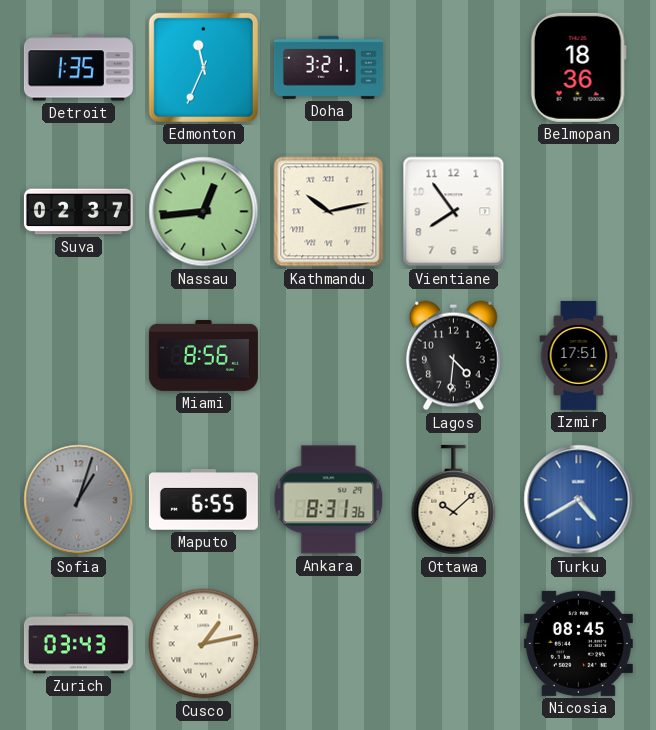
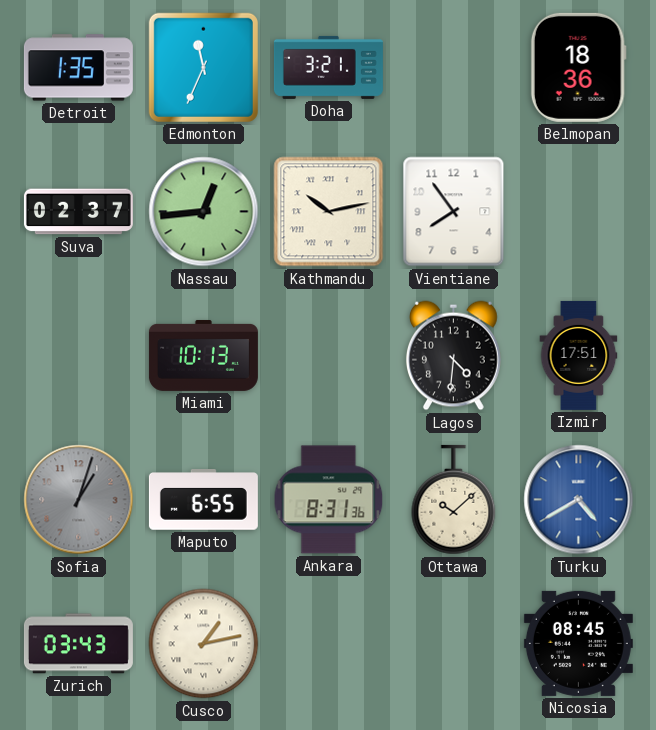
Miami: 8:56 -> 10:13
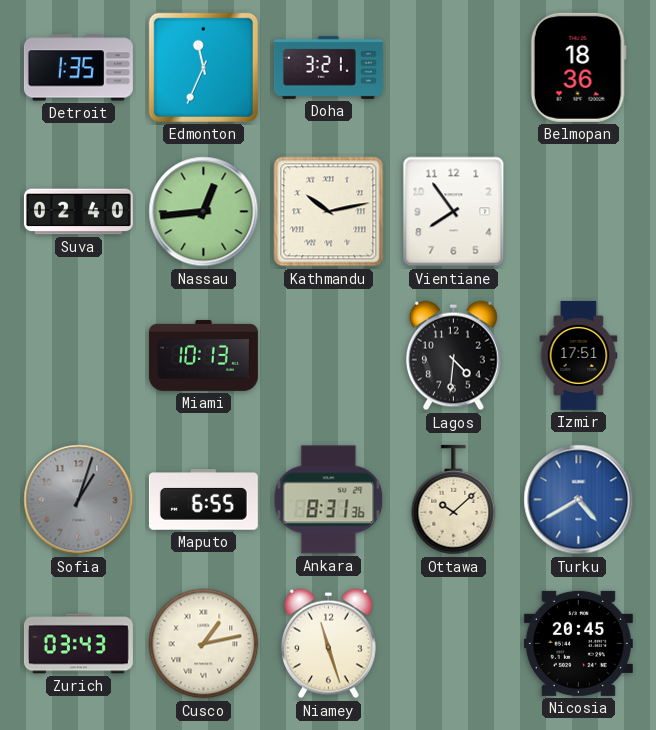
Suva: 02:37 -> 02:40
Niamey: none -> 11:27
Nicosia: 08:45 -> 20:45
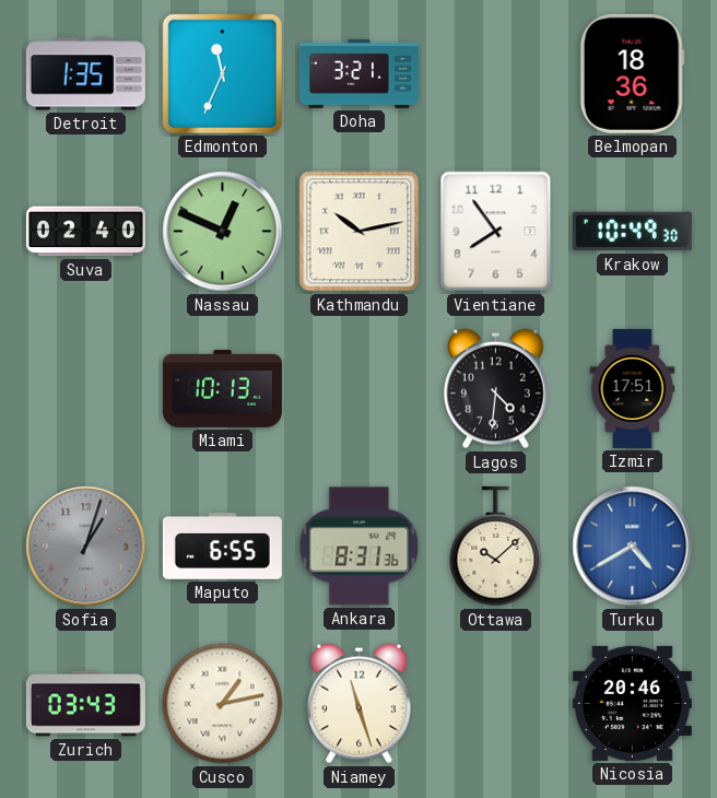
Nassau: 12:44 -> 12:49
Krakow: none -> 10:49
Nicosia: 20:45 -> 20:46
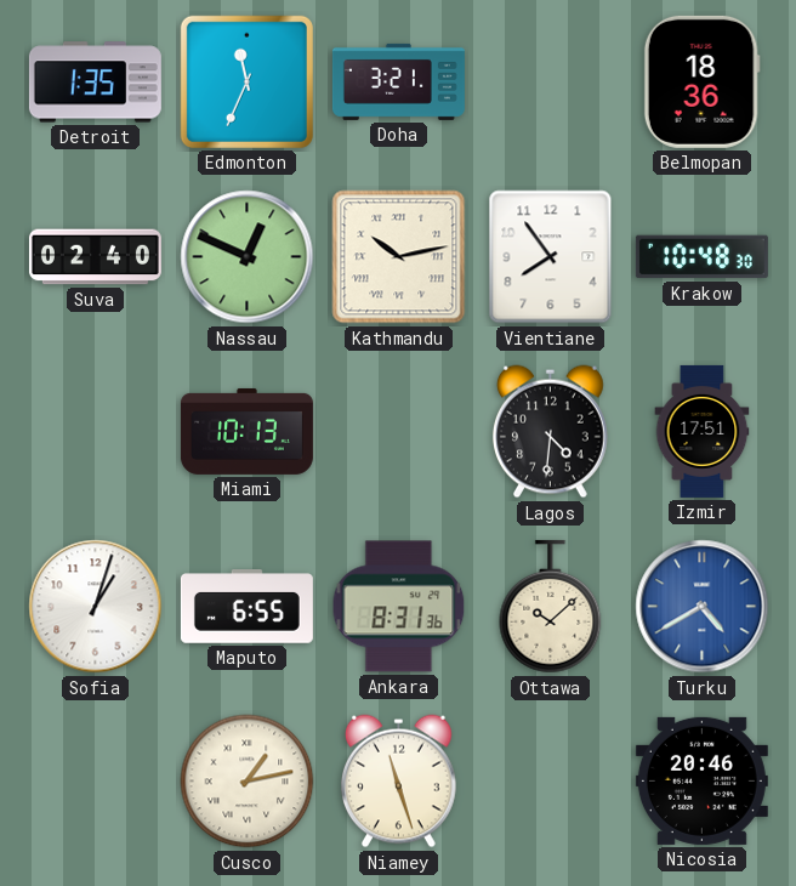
Krakow: 10:49 -> 10:48
Sofia dial: grey -> white
Zurich: 03:43 -> none
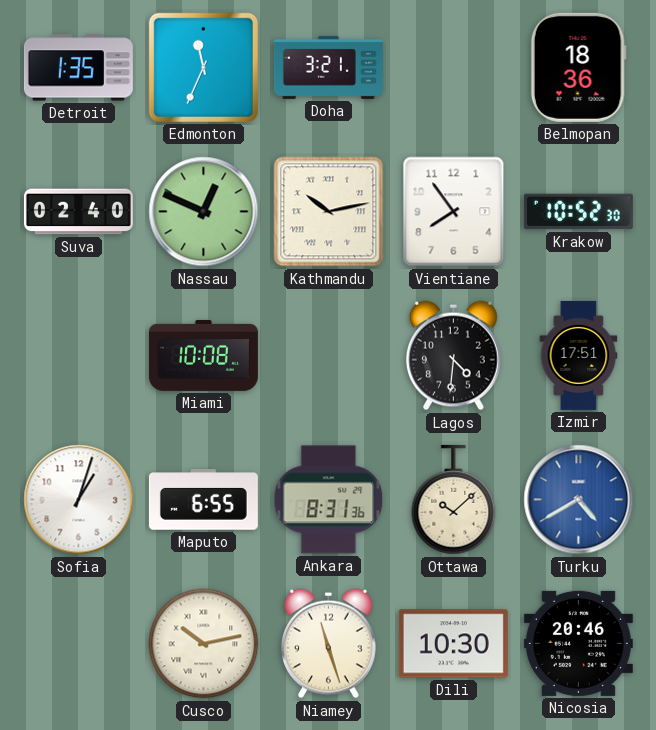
Krakow: 10:48 -> 10:52
Miami: 10:13 -> 10:08
Cusco: 1:13 -> 10:13
Dili: none -> 10:30
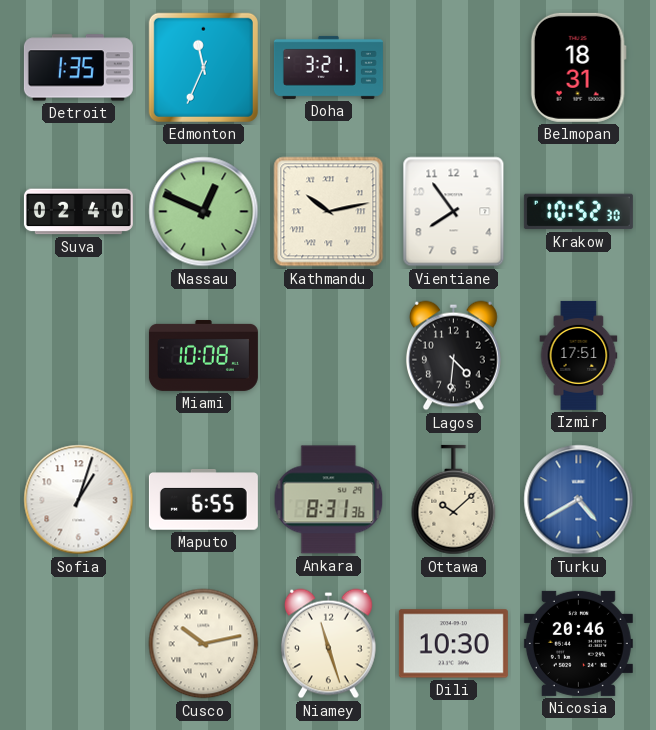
Belmopan: 18:36 -> 18:31
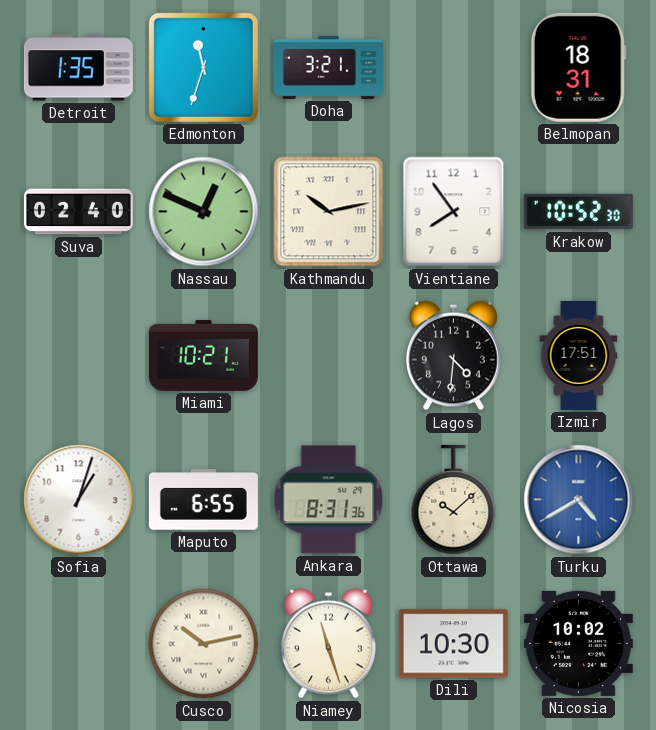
Edmonton: 11:34 -> 11:33
Miami: 10:08 -> 10:21
Nicosia: 20:46 -> 10:02
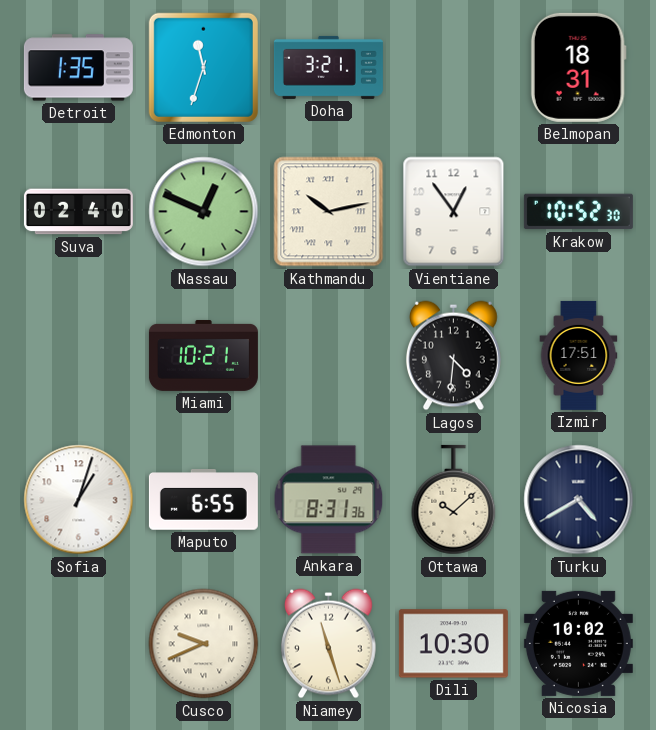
Vientiane: 7:54 -> 12:54
Turku dial: blue -> navy
Cusco: 10:13 -> 9:41
